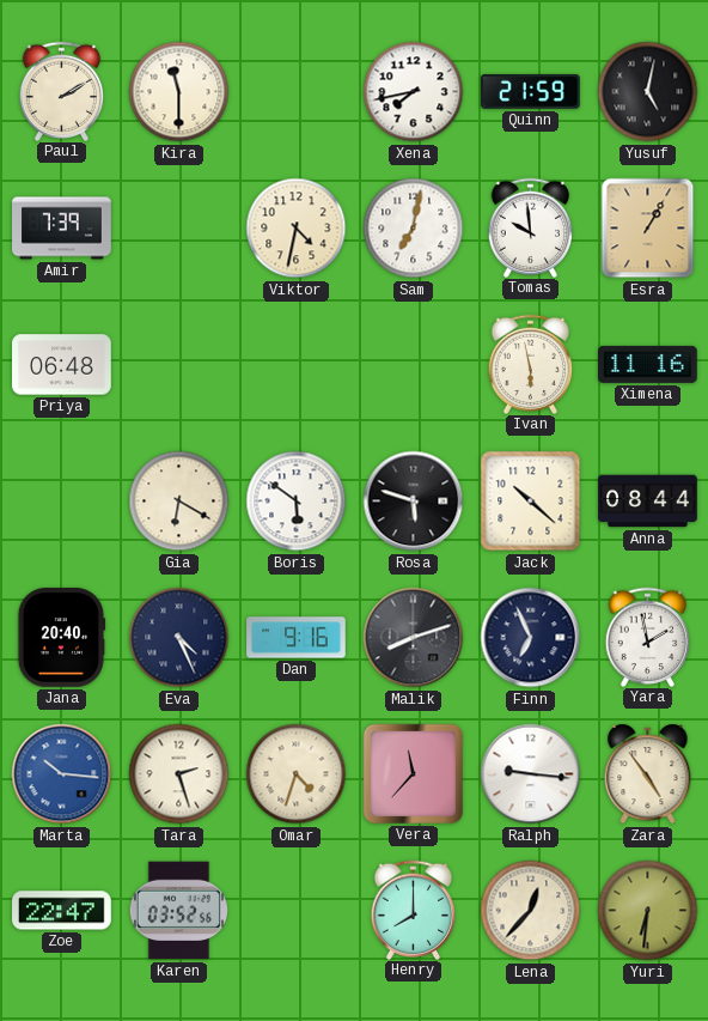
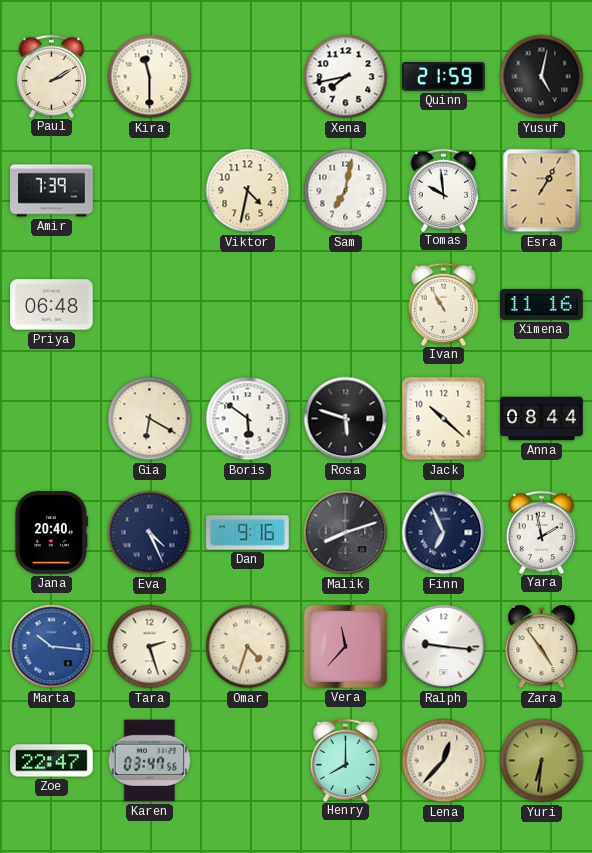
Ivan: 5:58 -> 10:55
Karen: 03:52 -> 03:47
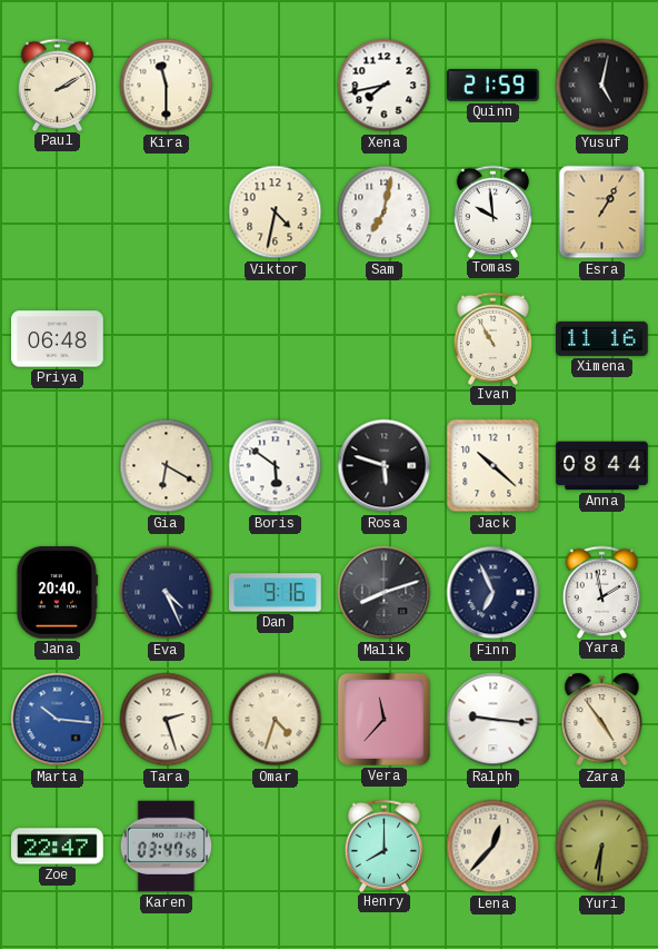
Amir: 7:39 -> none
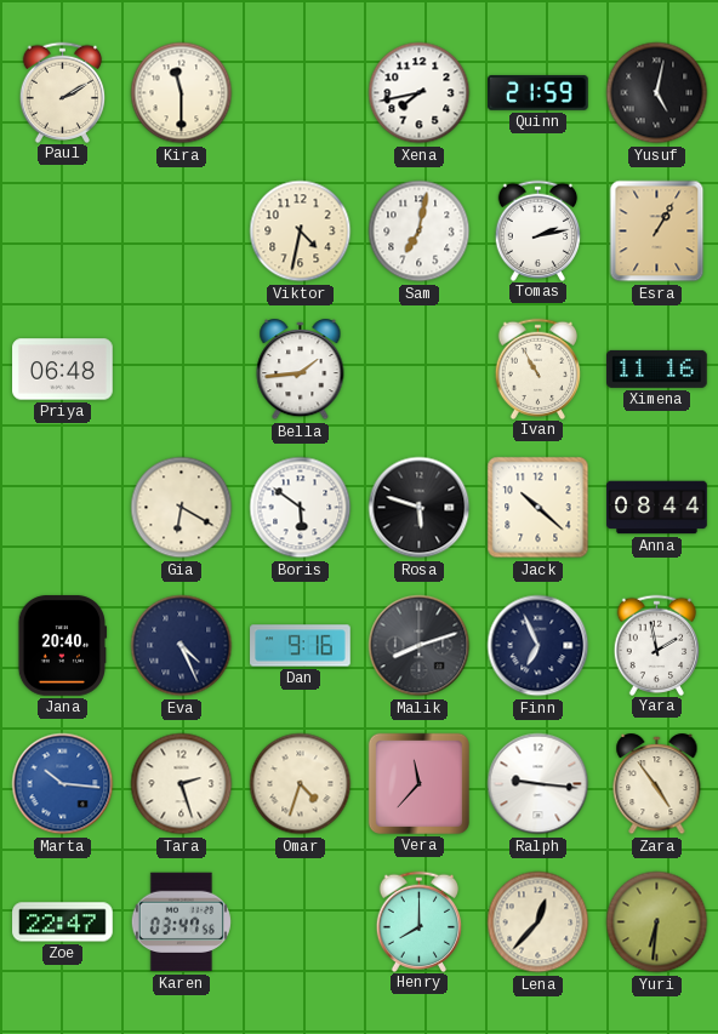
Tomas: 9:59 -> 2:13
Bella: none -> 1:44
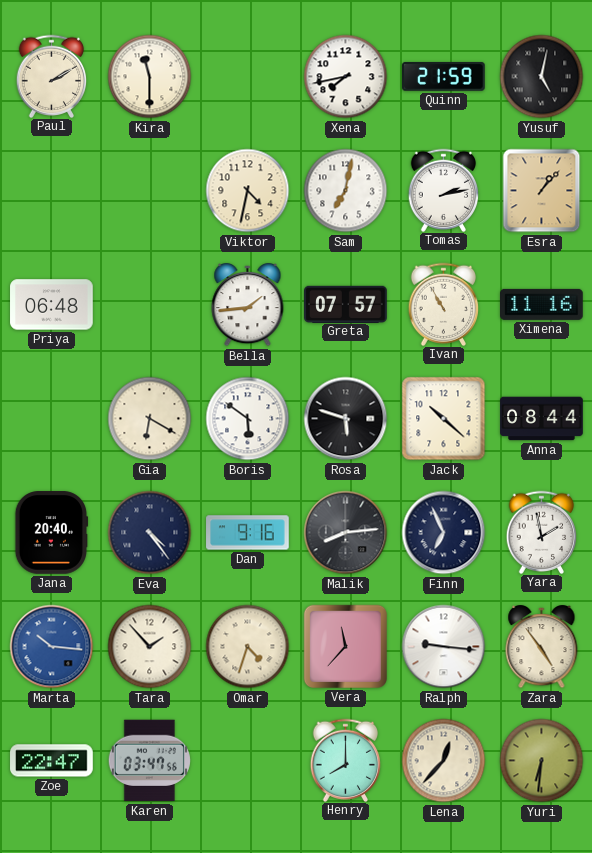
Esra: 1:05 -> 1:07
Greta: none -> 07:57
Eva: 4:26 -> 4:24
Malik: 8:12 -> 8:14
Tara: 2:27 -> 1:53
